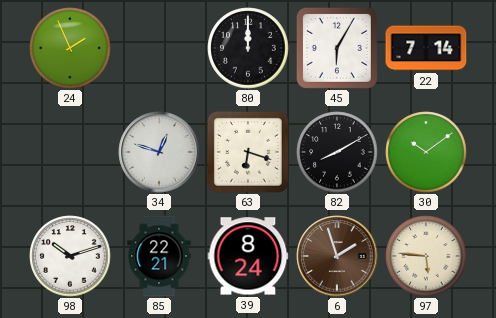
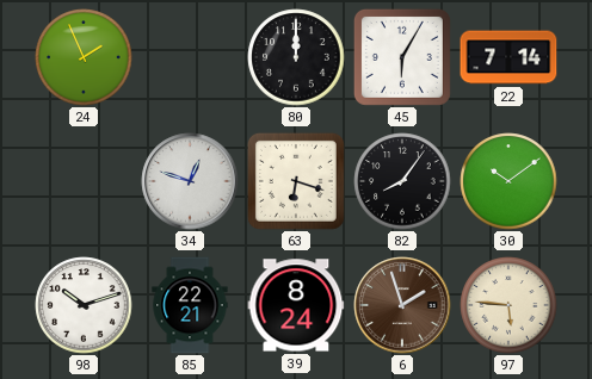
82: 8:10 -> 8:06
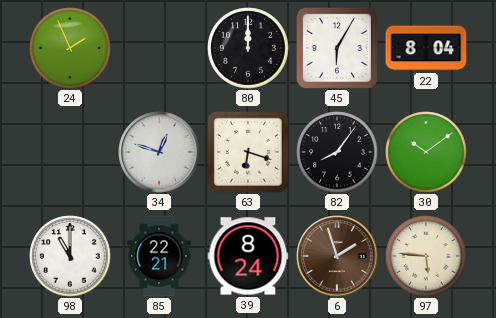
22: 7:14 -> 8:04
98: 10:12 -> 11:00
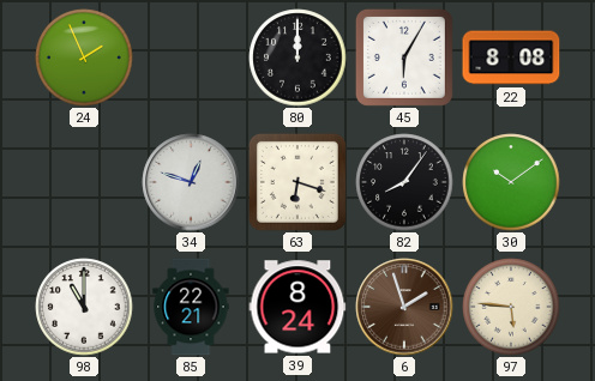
22: 8:04 -> 8:08
